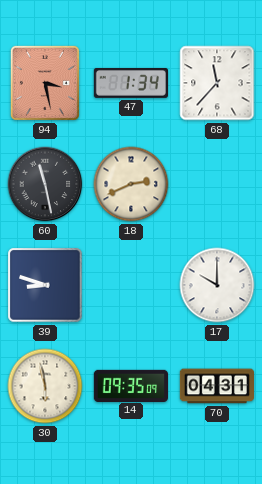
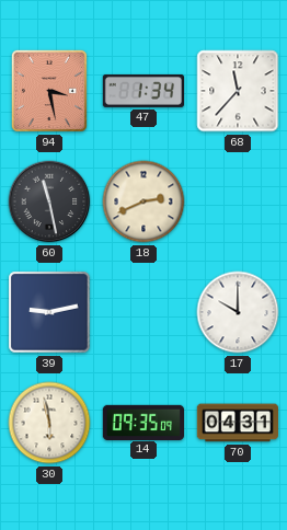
39: 8:48 -> 9:13
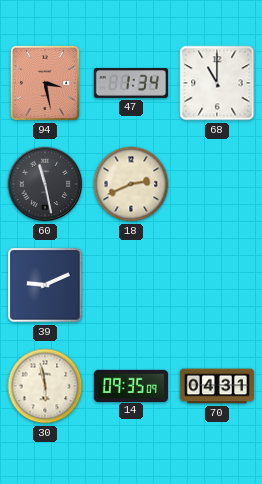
68: 11:37 -> 11:00
39: 9:13 -> 9:11
17: 10:00 -> none
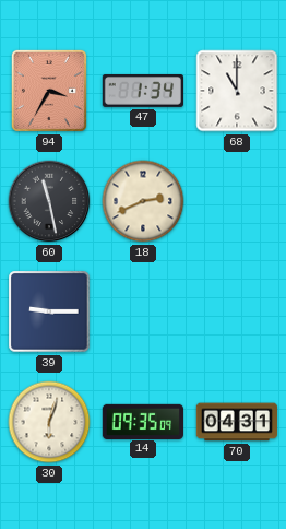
94: 3:28 -> 3:35
39: 9:11 -> 9:15
30: 5:58 -> 6:03
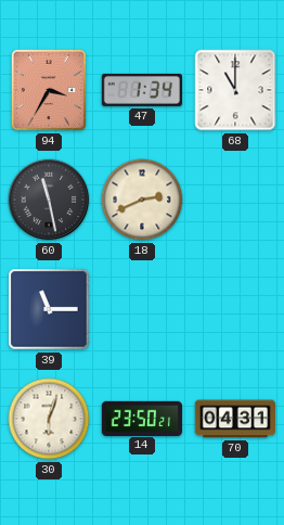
39: 9:15 -> 11:15
14: 09:35 -> 23:50
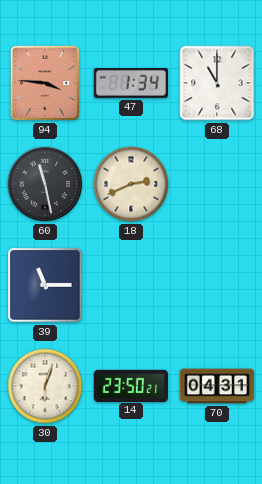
94: 3:35 -> 3:46
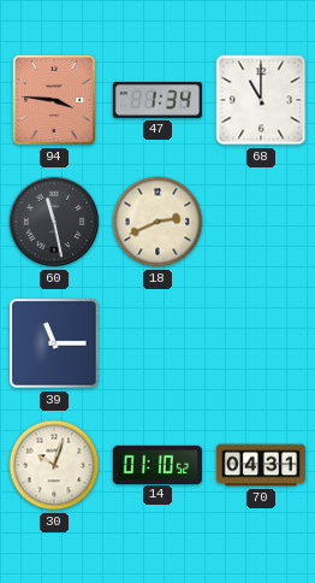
30: 6:03 -> 10:03
14: 23:50 -> 01:10
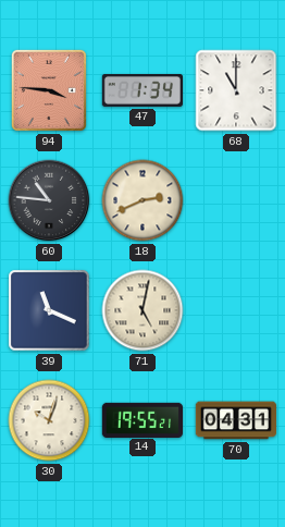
60: 11:28 -> 10:46
39: 11:15 -> 11:19
71: none -> 5:02
14: 01:10 -> 19:55
